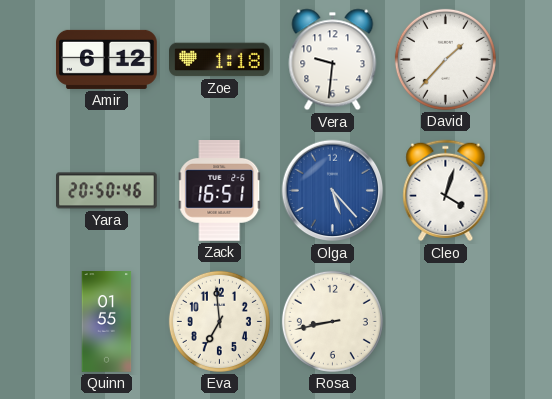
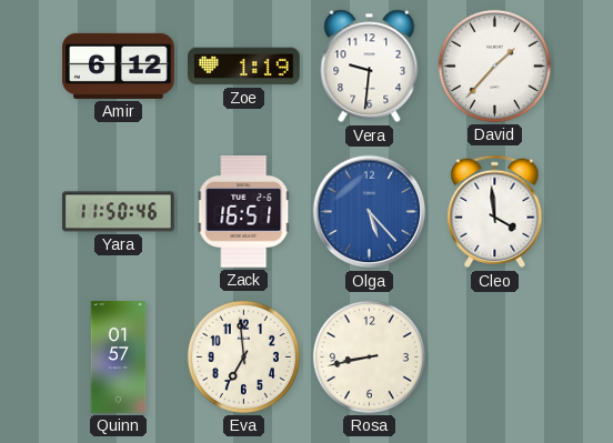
Zoe: 1:18 -> 1:19
Yara: 20:50 -> 11:50
Cleo: 4:03 -> 3:59
Quinn: 01:55 -> 01:57
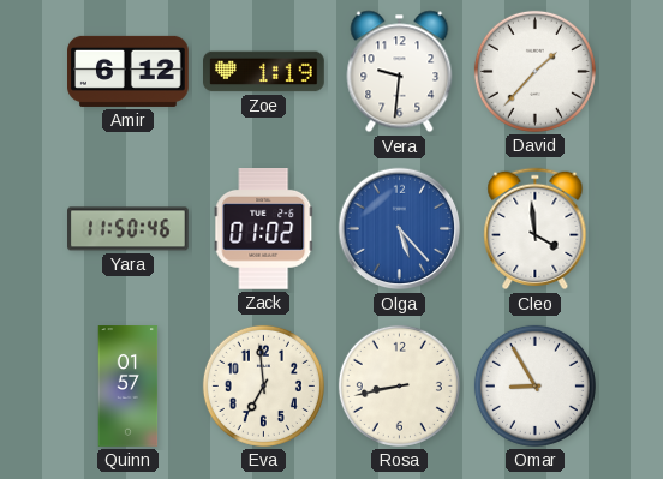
Zack: 16:51 -> 01:02
Omar: none -> 8:55
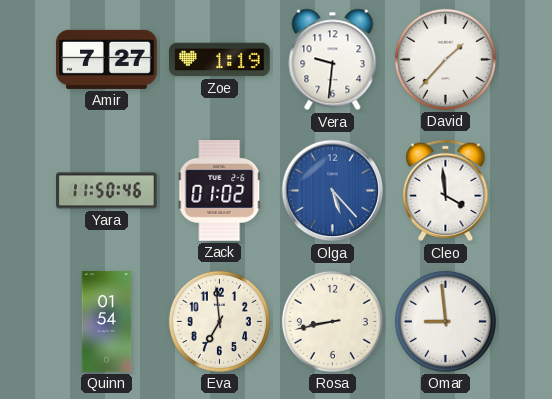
Amir: 6:12 -> 7:27
Quinn: 01:57 -> 01:54
Omar: 8:55 -> 8:59
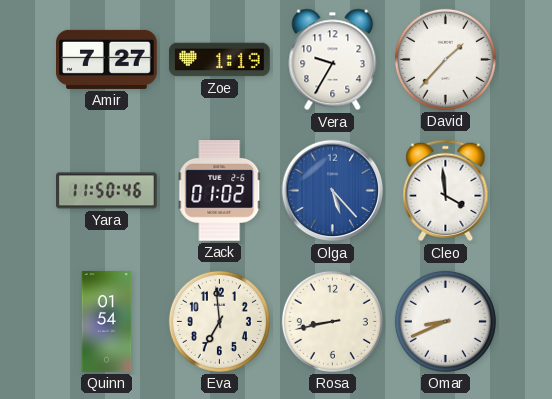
Vera: 9:31 -> 9:35
Omar: 8:59 -> 8:41
